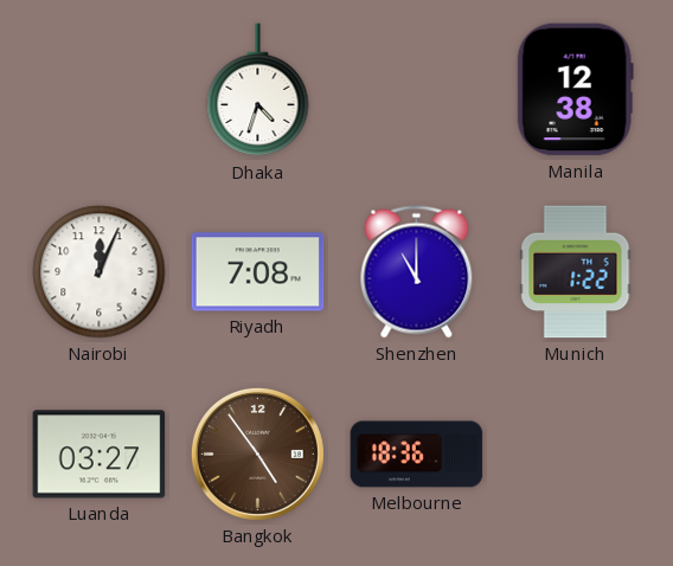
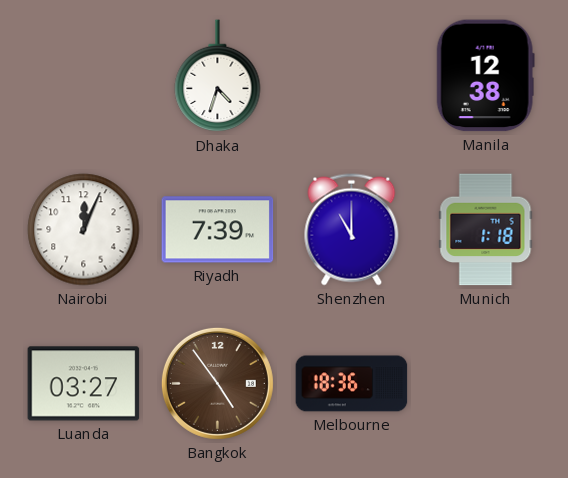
Riyadh: 7:08 -> 7:39
Munich: 1:22 -> 1:18
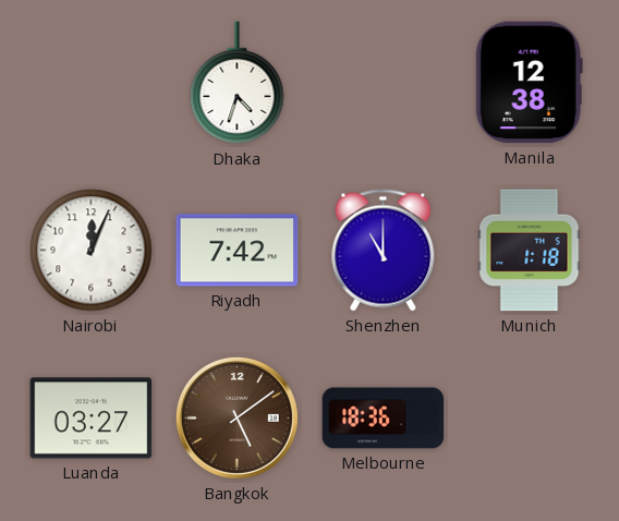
Riyadh: 7:39 -> 7:42
Bangkok: 4:54 -> 5:09
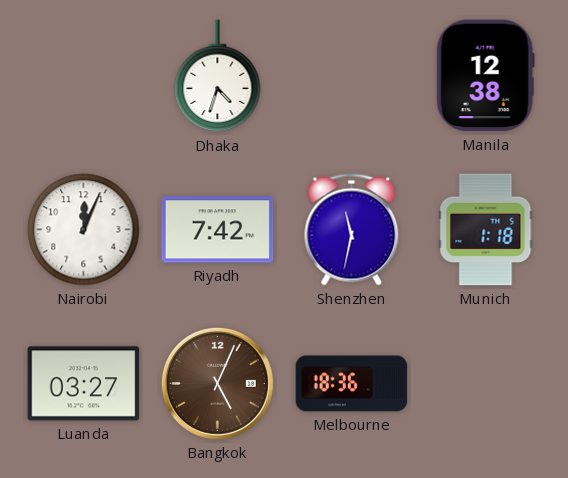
Shenzhen: 11:00 -> 11:32
Bangkok: 5:09 -> 5:04
